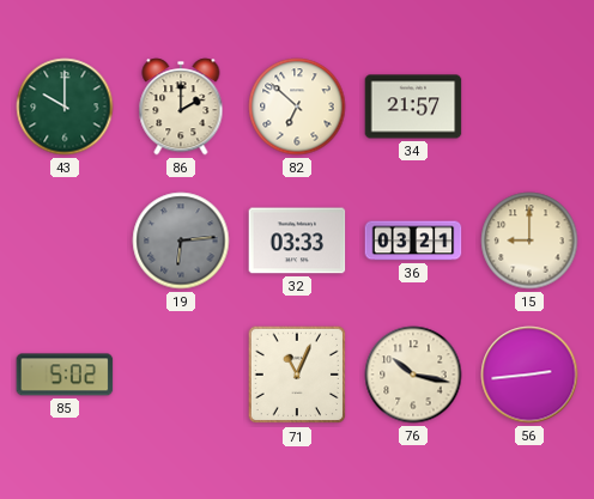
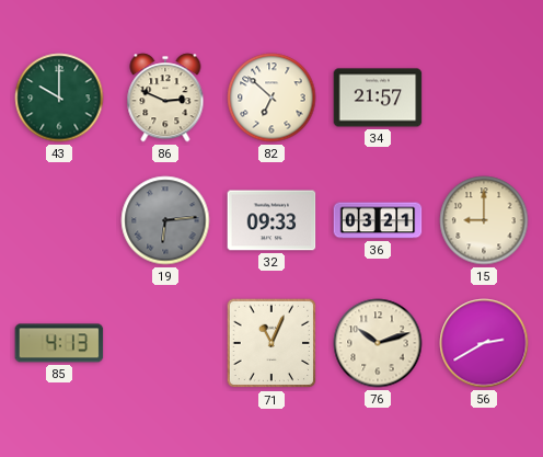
86: 2:00 -> 2:49
32: 03:33 -> 09:33
85: 5:02 -> 4:13
76: 10:17 -> 10:12
56: 2:44 -> 2:40
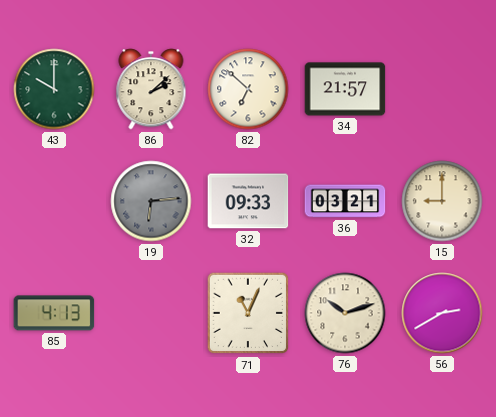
86: 2:49 -> 2:08
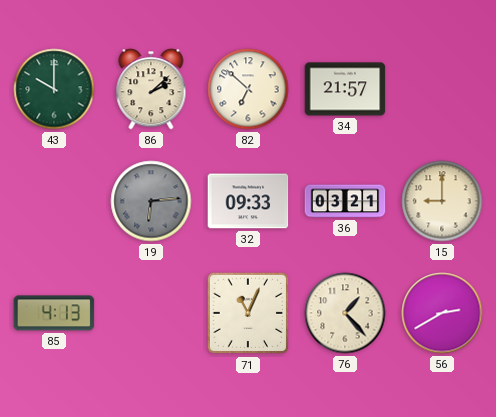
76: 10:12 -> 1:23
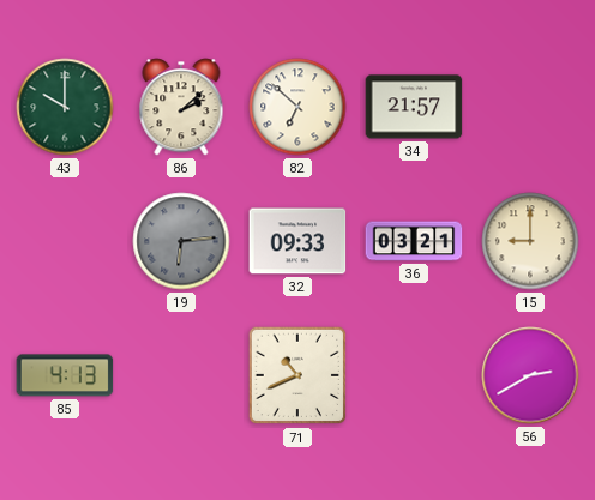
71: 11:04 -> 10:41
76: 1:23 -> none
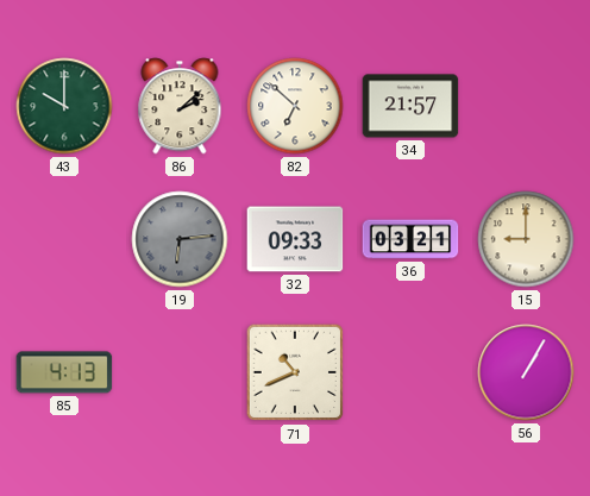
56: 2:40 -> 1:05
